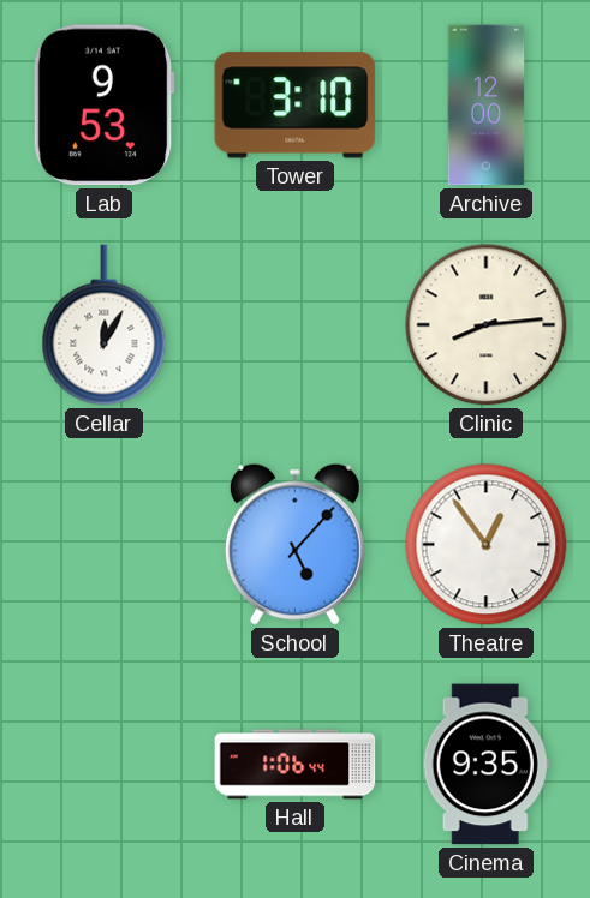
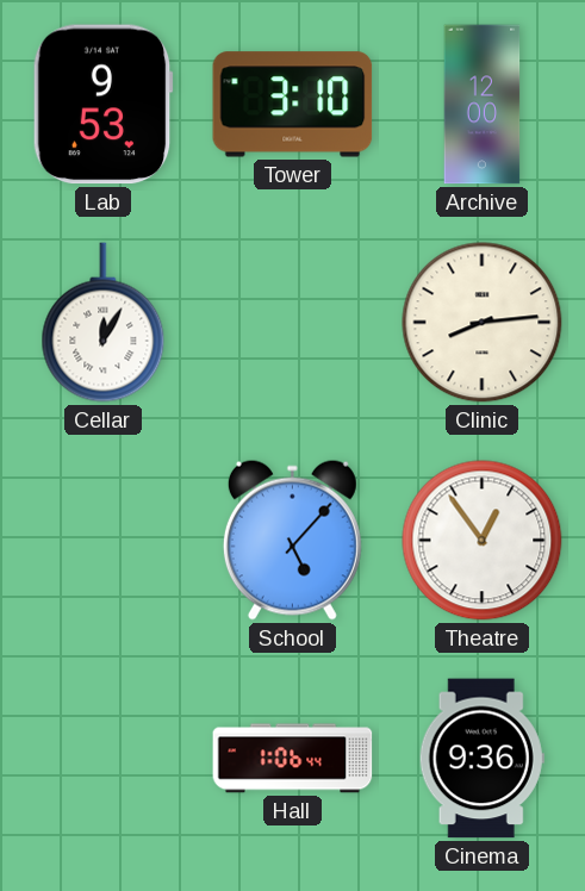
Cinema: 9:35 -> 9:36
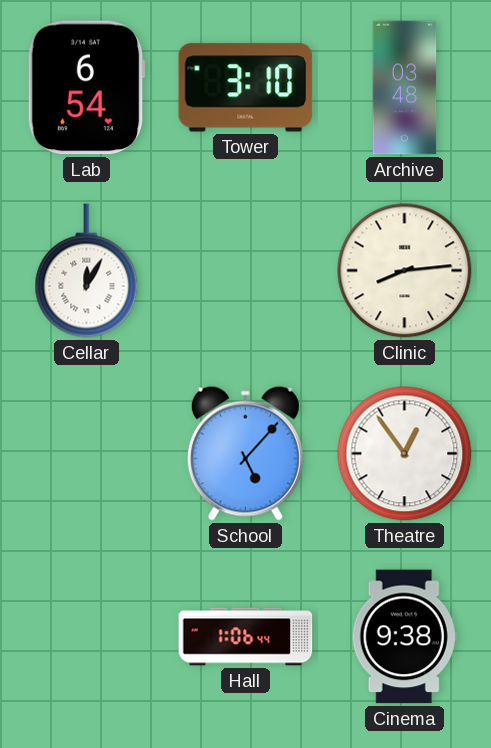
Lab: 9:53 -> 6:54
Archive: 12:00 -> 03:48
Cinema: 9:36 -> 9:38
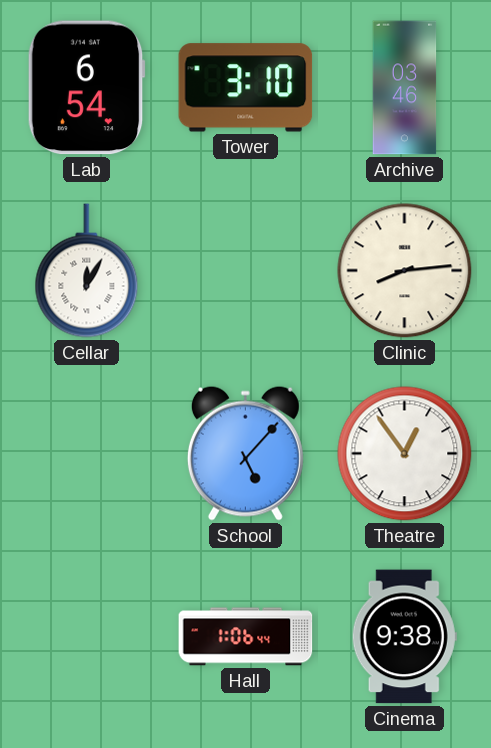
Archive: 03:48 -> 03:46
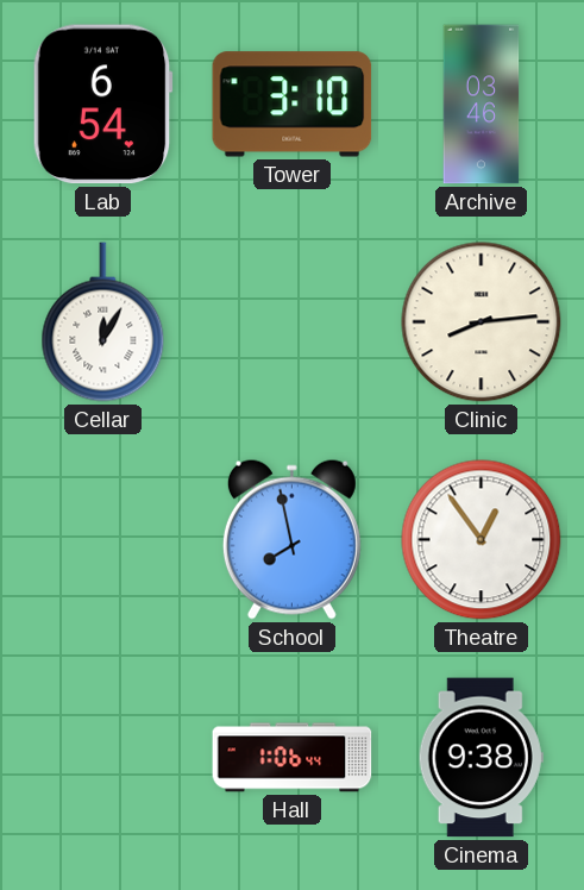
School: 5:07 -> 7:58
